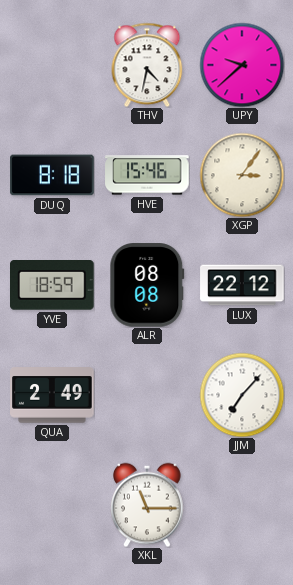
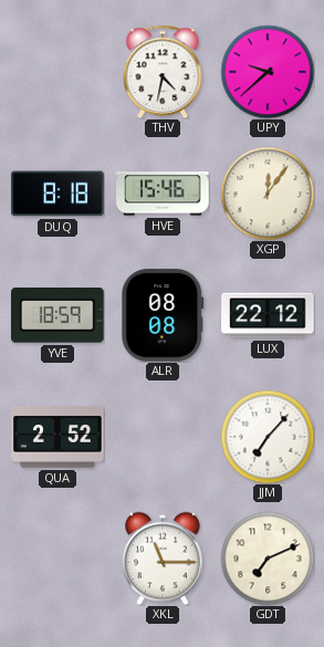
XGP: 3:06 -> 12:06
QUA: 2:49 -> 2:52
GDT: none -> 7:11
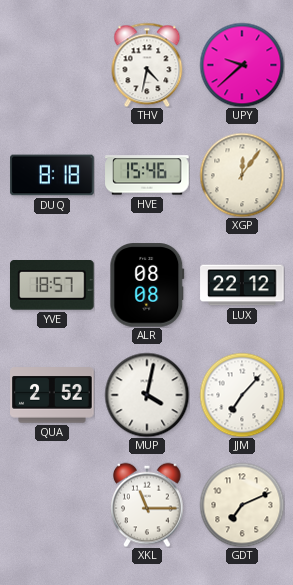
YVE: 18:59 -> 18:57
MUP: none -> 4:02
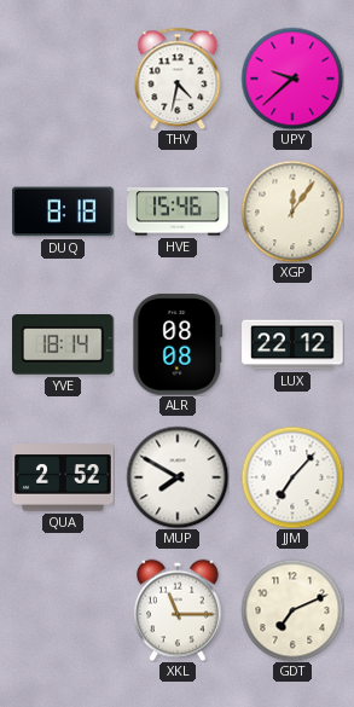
YVE: 18:57 -> 18:14
MUP: 4:02 -> 7:50
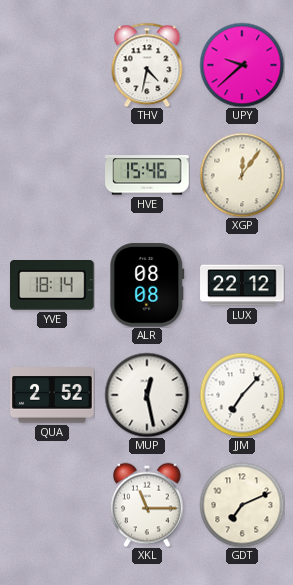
DUQ: 8:18 -> none
MUP: 7:50 -> 12:28
